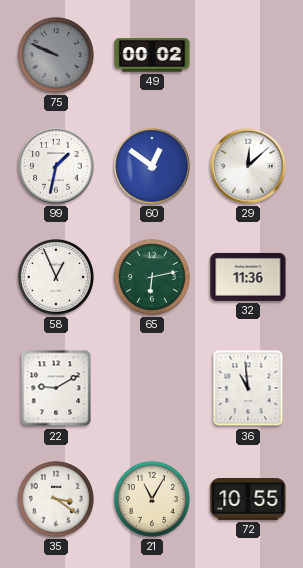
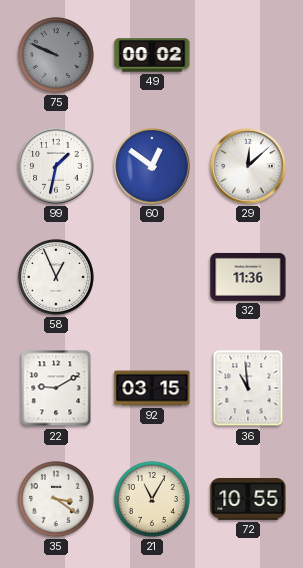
65: 6:13 -> none
92: none -> 03:15
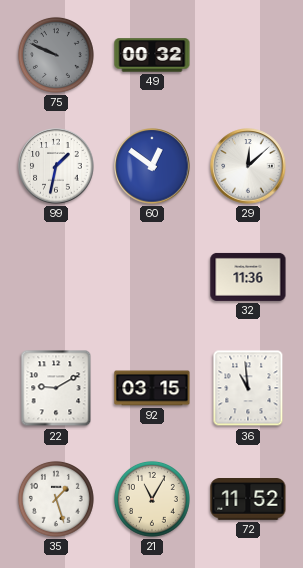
49: 00:02 -> 00:32
58: 12:56 -> none
35: 3:21 -> 1:27
72: 10:55 -> 11:52
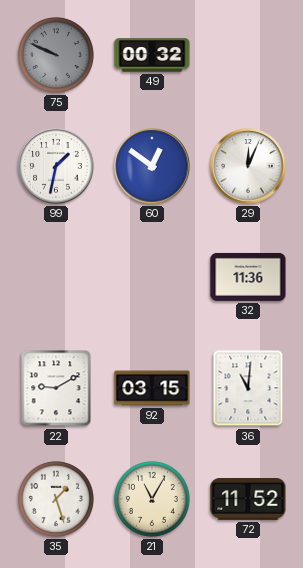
29: 12:08 -> 12:04
36: 10:59 -> 11:01
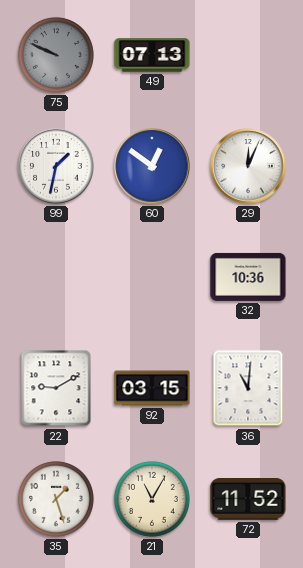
49: 00:32 -> 07:13
32: 11:36 -> 10:36
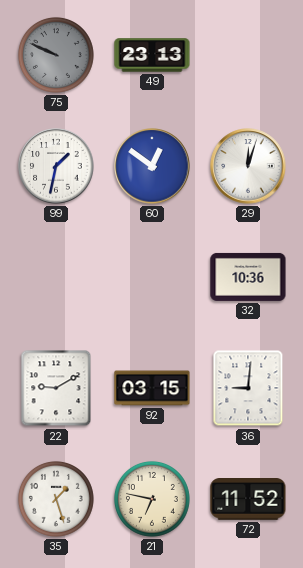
49: 07:13 -> 23:13
29: 12:04 -> 12:03
36: 11:01 -> 9:01
21: 11:05 -> 6:47
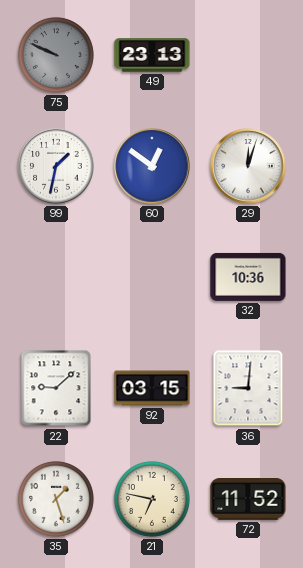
22: 9:10 -> 9:08
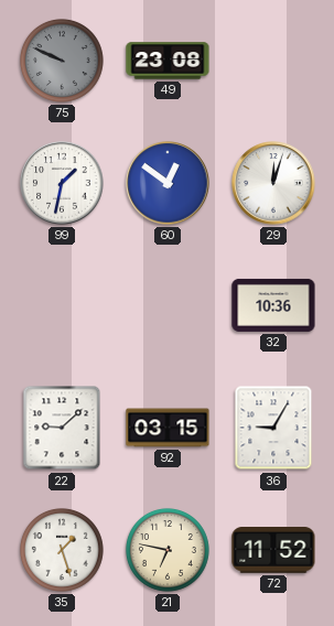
49: 23:13 -> 23:08
36: 9:01 -> 9:05
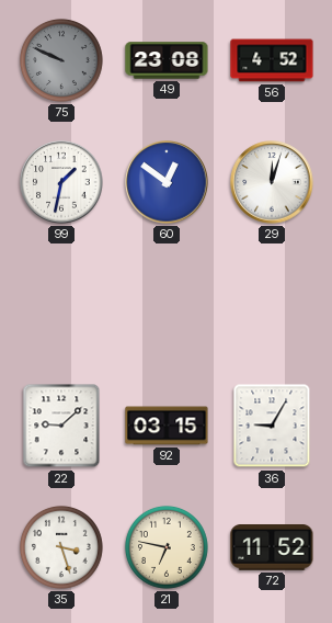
56: none -> 4:52
32: 10:36 -> none
35: 1:27 -> 3:27
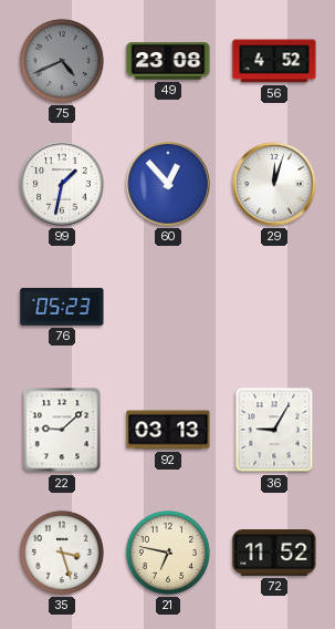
75: 9:49 -> 4:41
60: 12:51 -> 12:53
76: none -> 05:23
92: 03:15 -> 03:13
